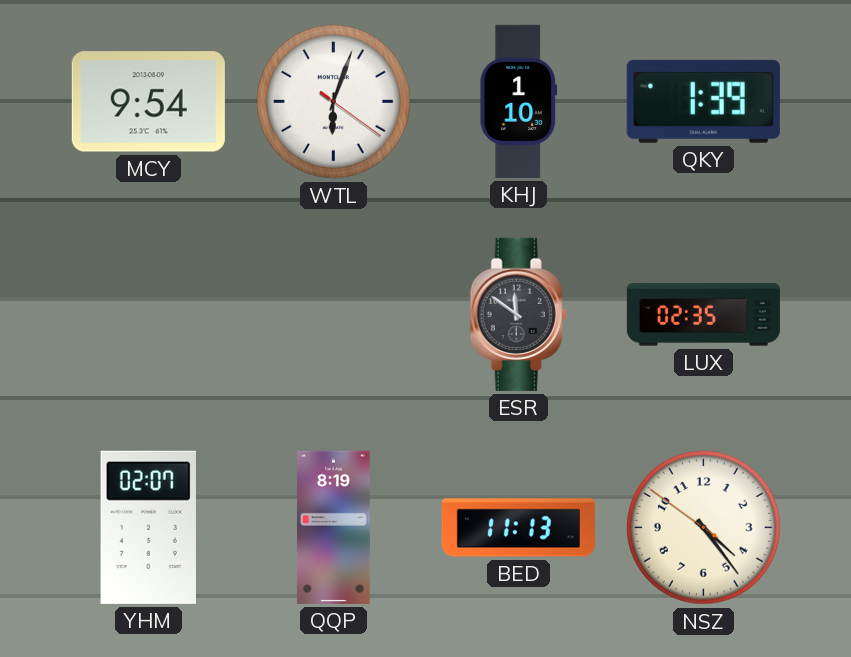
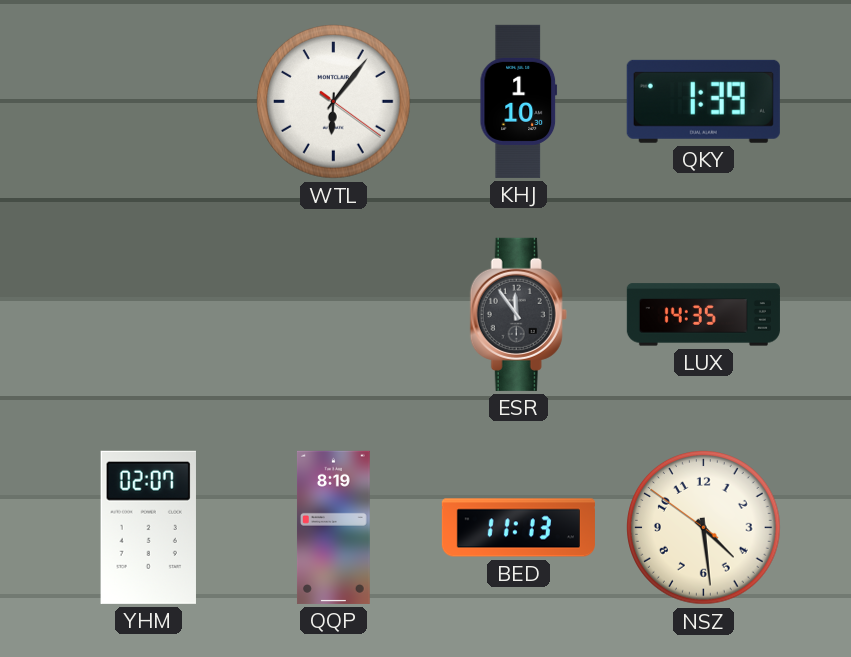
MCY: 9:54 -> none
WTL: 6:03 -> 6:06
ESR: 11:51 -> 11:54
LUX: 02:35 -> 14:35
NSZ: 4:23 -> 4:28
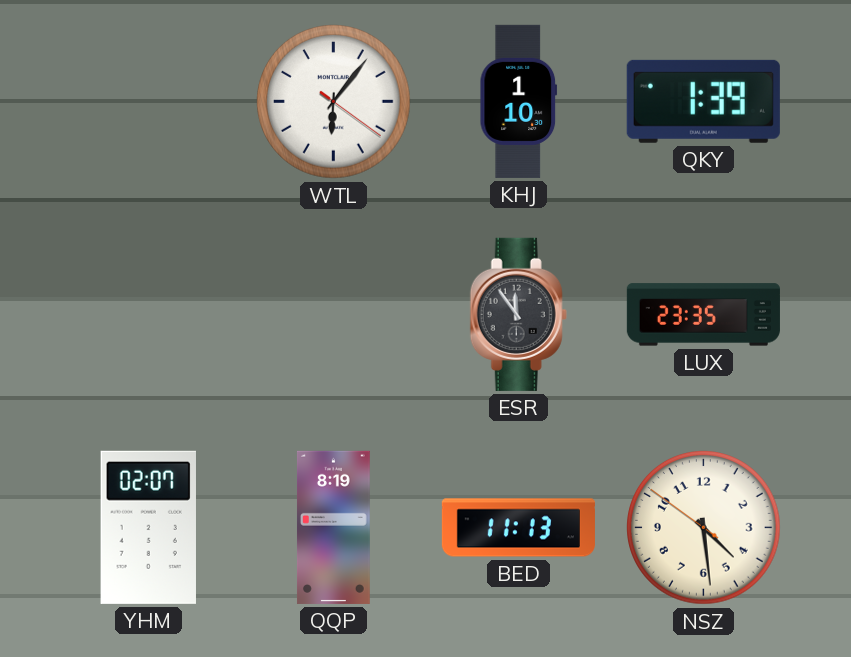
LUX: 14:35 -> 23:35
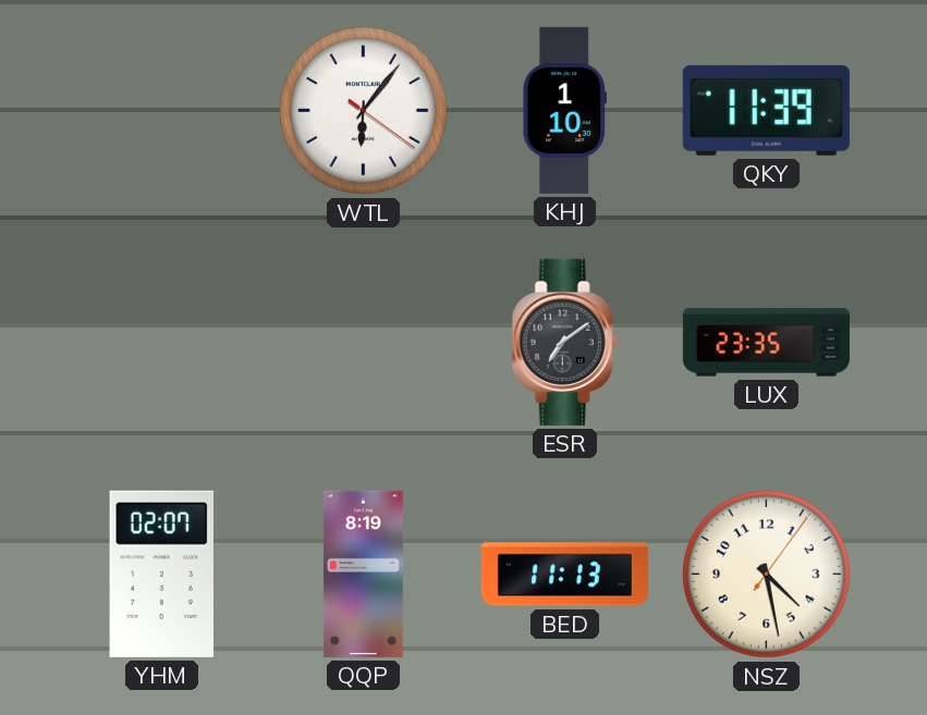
QKY: 1:39 -> 11:39
ESR: 11:54 -> 7:09
NSZ: 4:28:51 -> 4:28:06
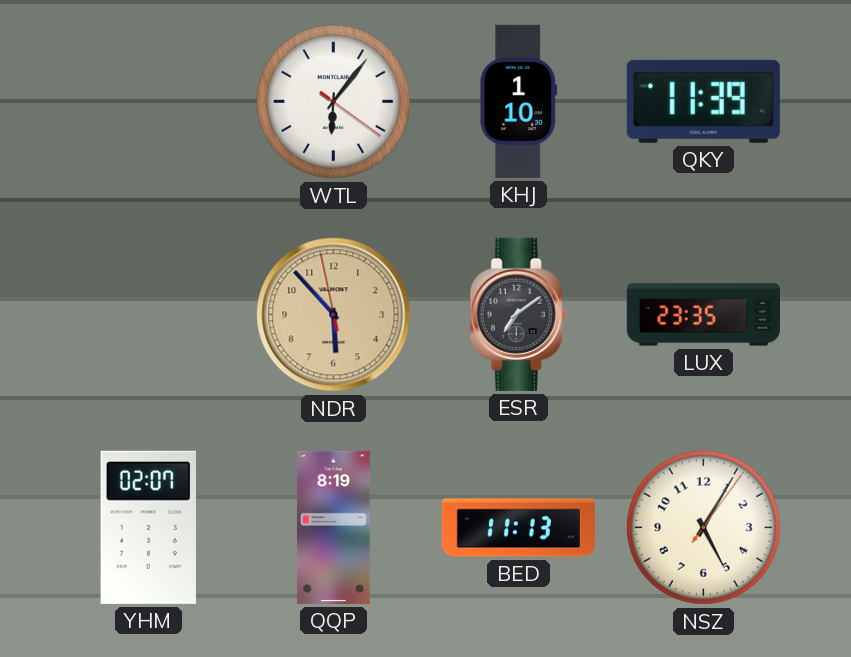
NDR: none -> 5:52
NSZ: 4:28 -> 5:05
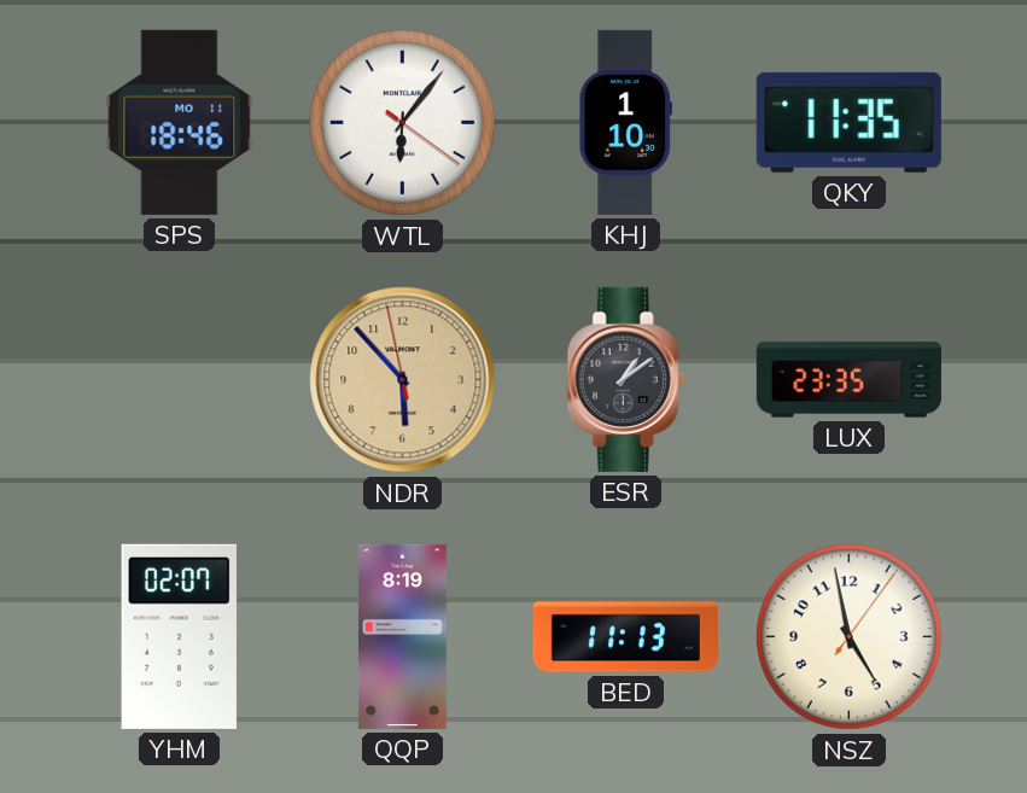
SPS: none -> 18:46
QKY: 11:39 -> 11:35
ESR: 7:09 -> 1:09
NSZ: 5:05 -> 4:58
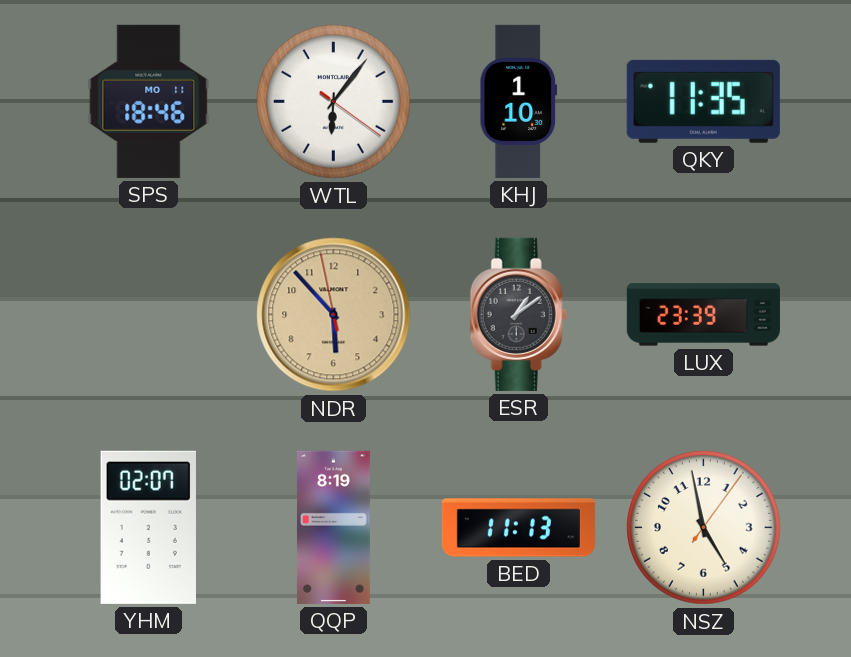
LUX: 23:35 -> 23:39
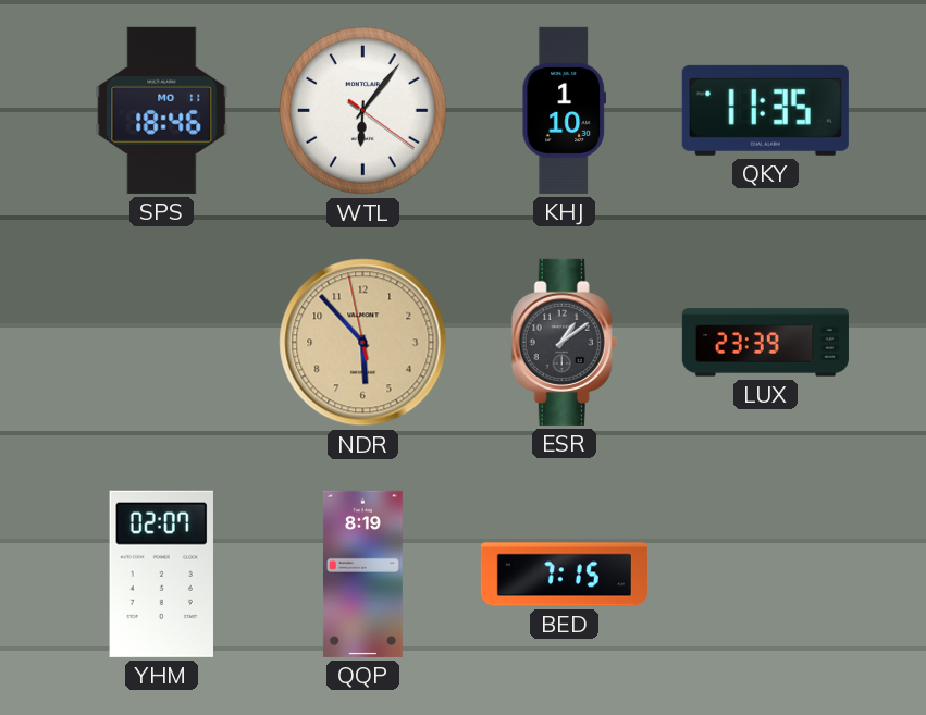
BED: 11:13 -> 7:15
NSZ: 4:58 -> none
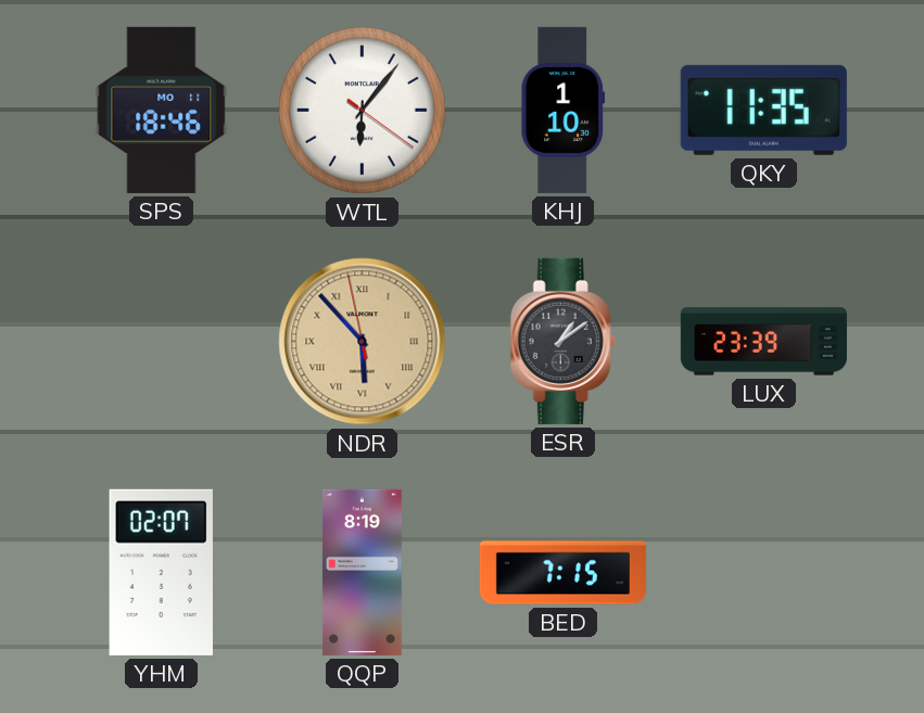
NDR numerals: Arabic -> Roman
